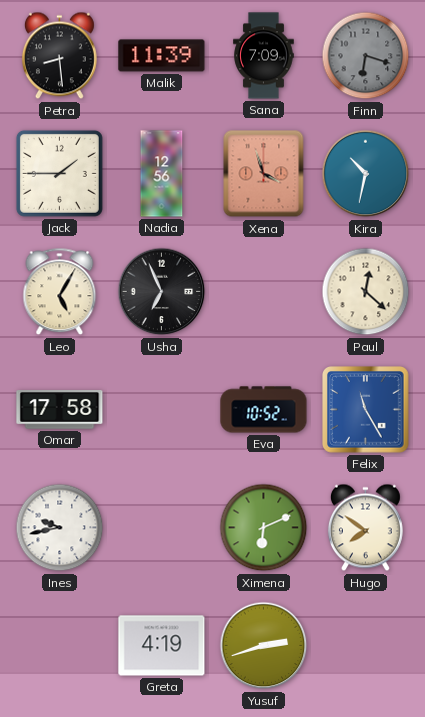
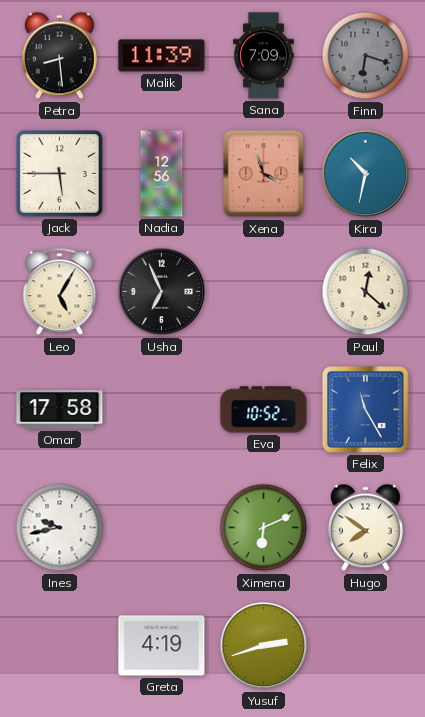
Jack: 1:45 -> 5:45
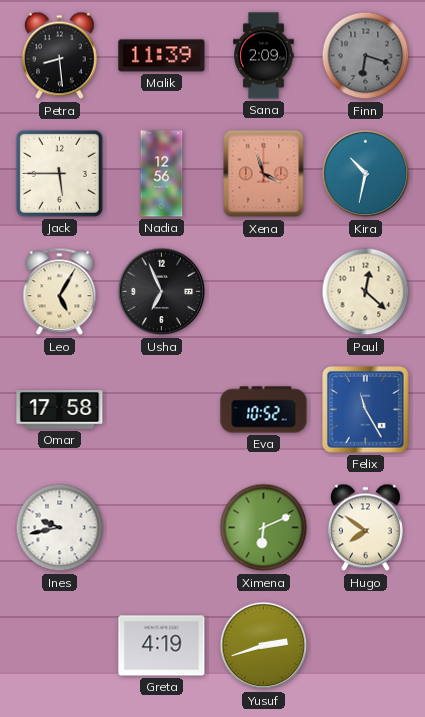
Sana: 7:09 -> 2:09
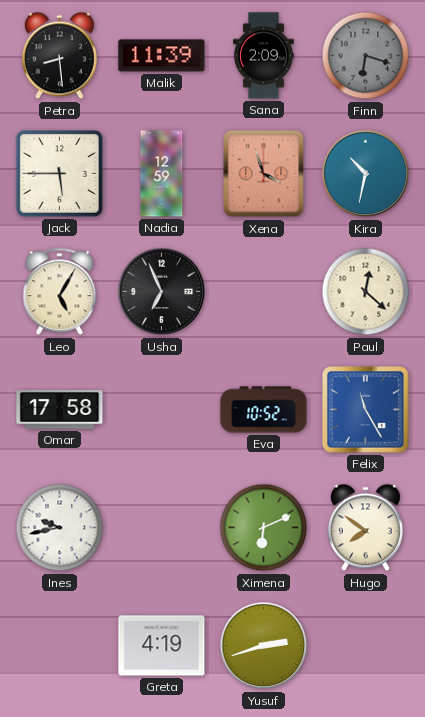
Nadia: 12:56 -> 12:59
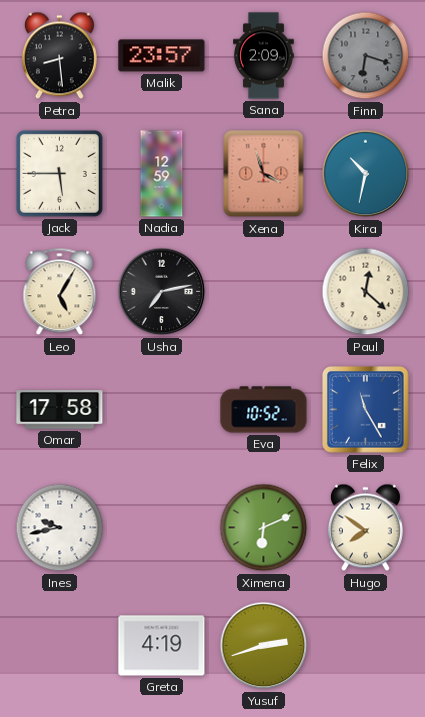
Malik: 11:39 -> 23:57
Usha: 6:56 -> 7:13
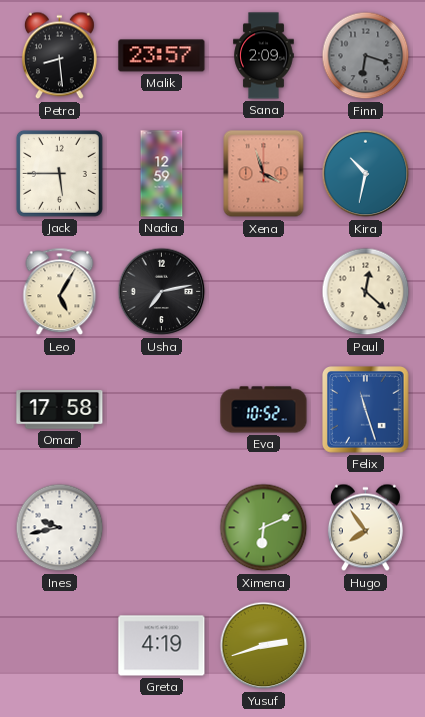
Felix: 11:25 -> 11:27
Hugo: 7:51 -> 7:54
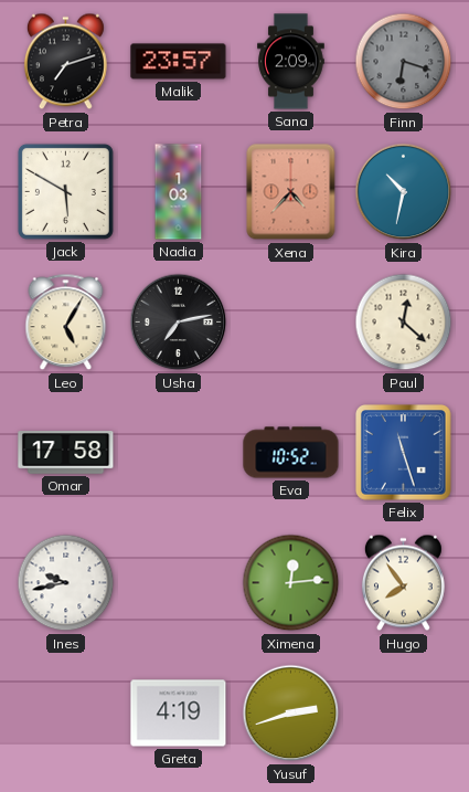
Petra: 8:29 -> 7:12
Jack: 5:45 -> 5:50
Nadia: 12:59 -> 1:03
Xena: 3:57 -> 4:37
Ximena: 6:11 -> 12:14
